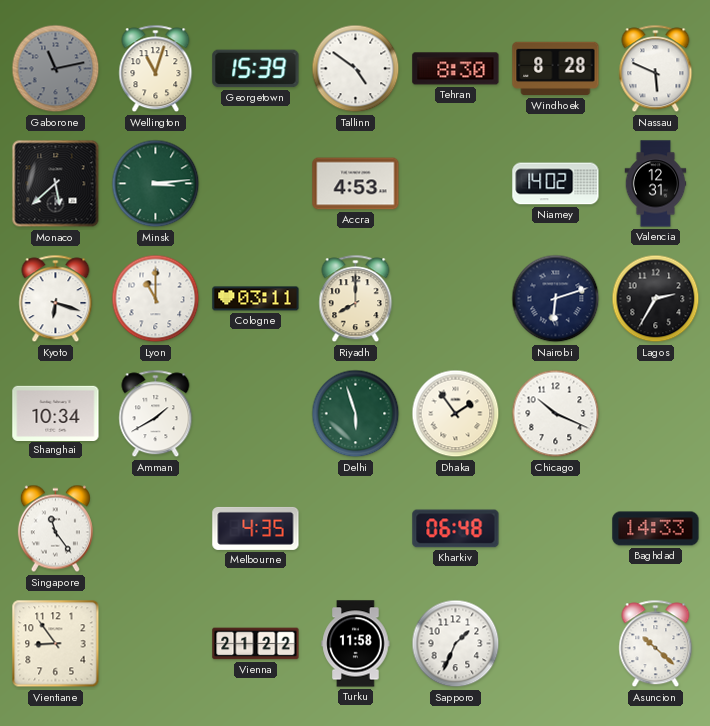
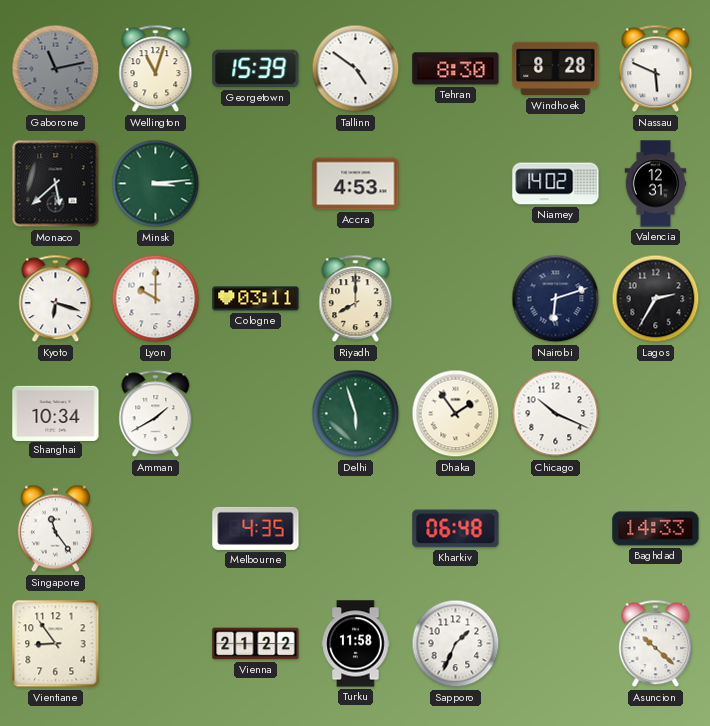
Lyon: 11:00 -> 10:00
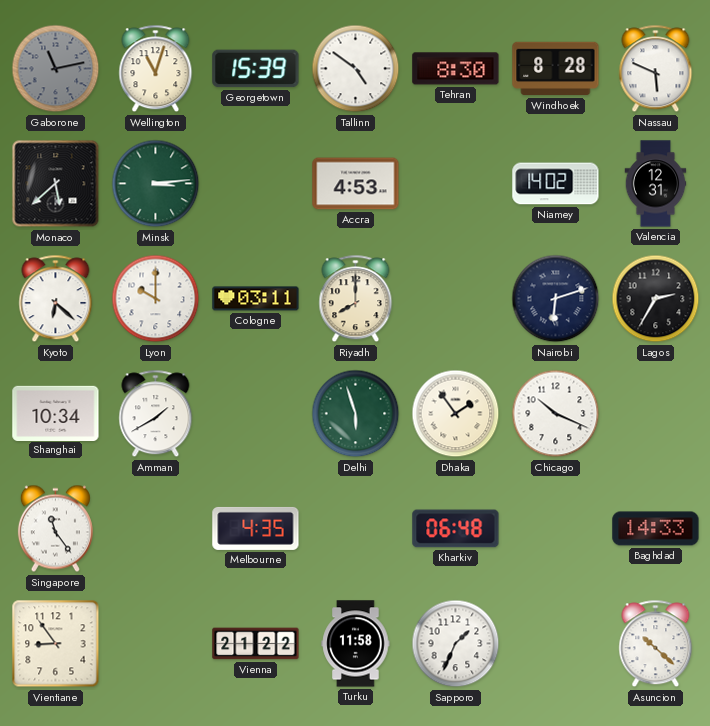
Kyoto: 6:18 -> 6:22
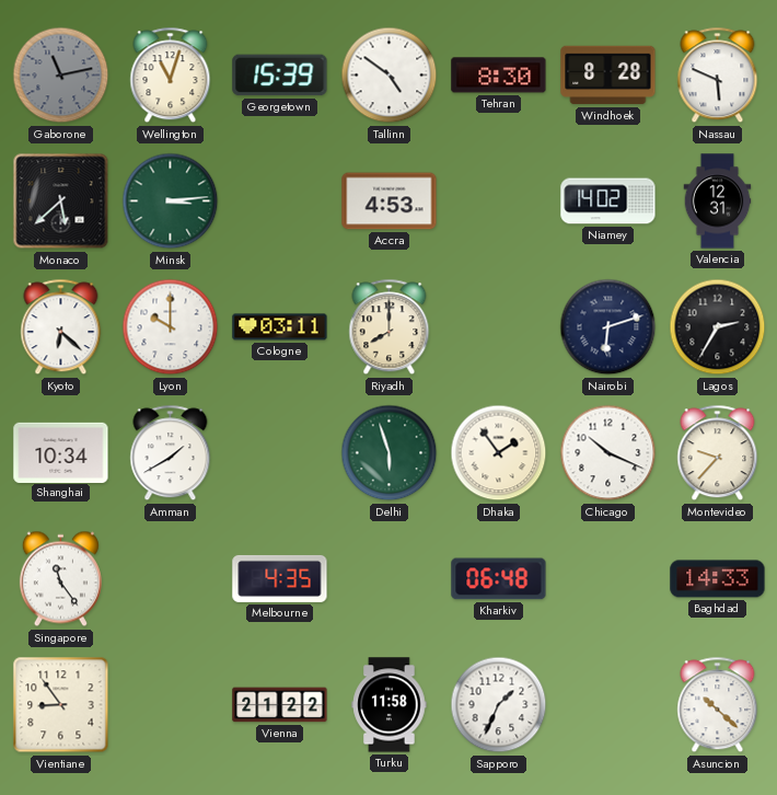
Montevideo: none -> 9:37
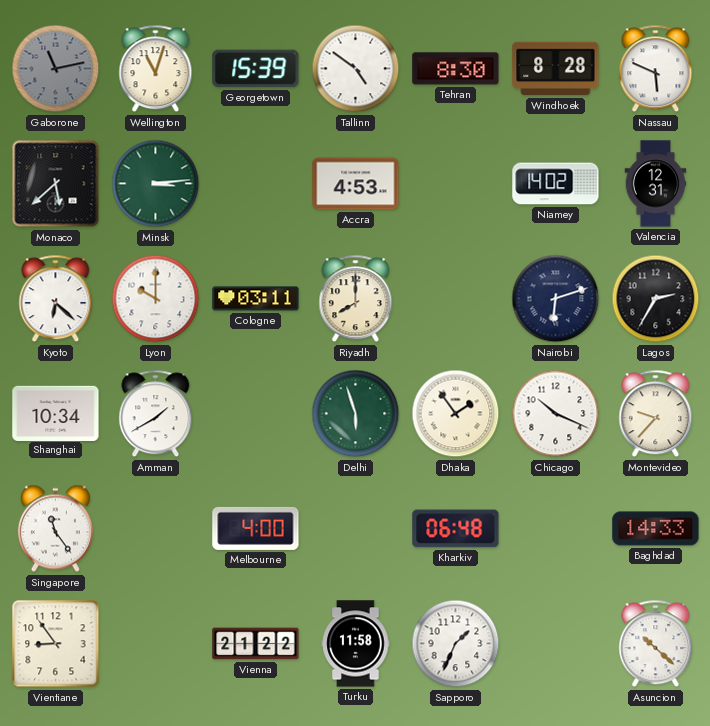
Melbourne: 4:35 -> 4:00
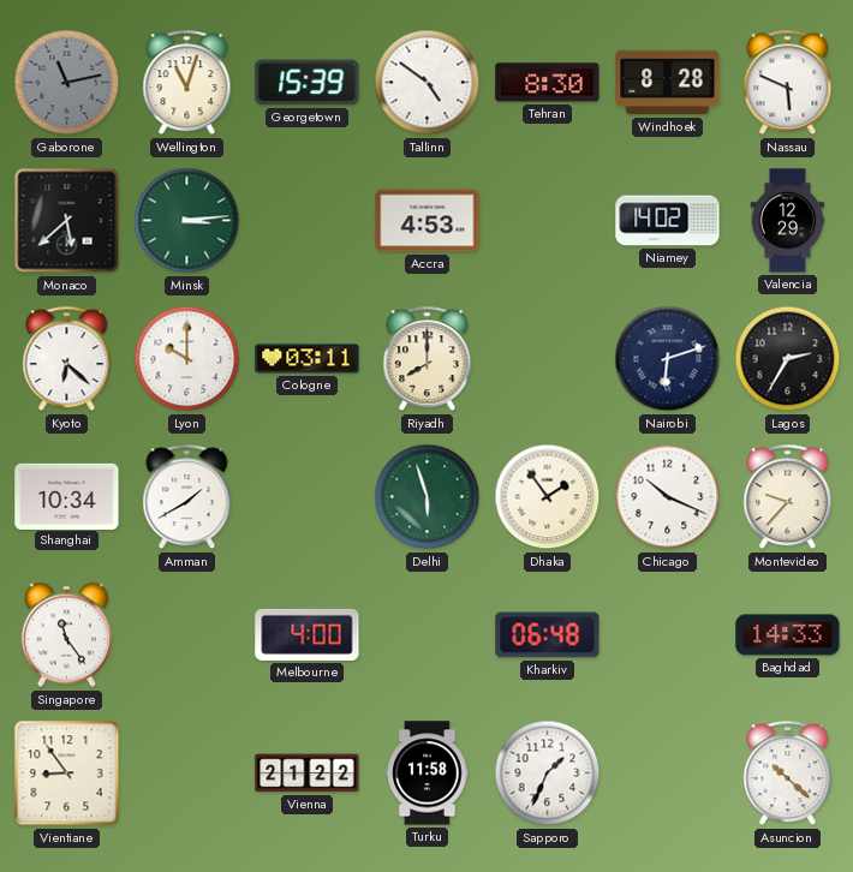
Valencia: 12:31 -> 12:29
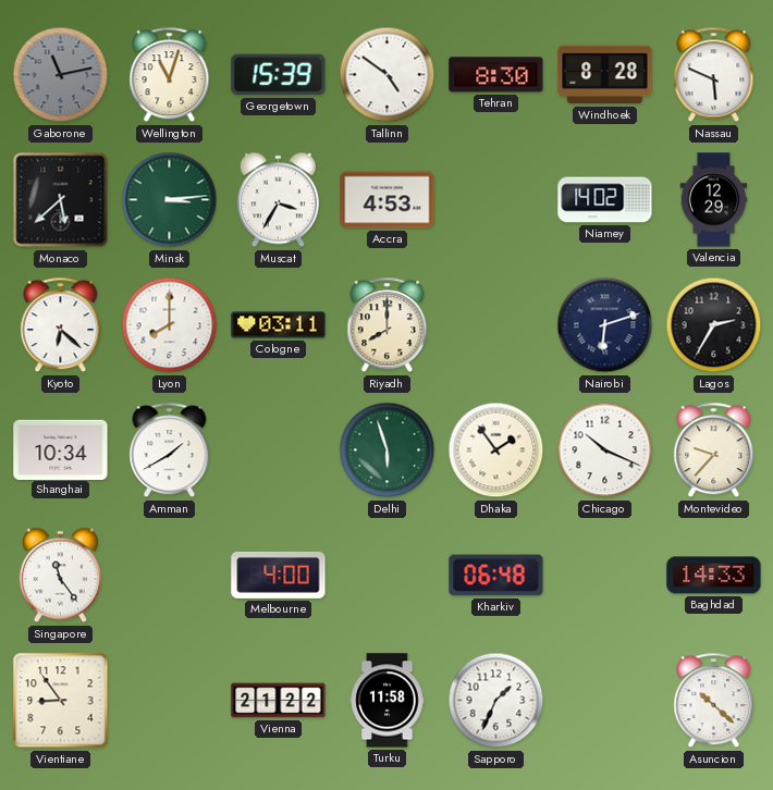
Muscat: none -> 3:35
Lyon: 10:00 -> 8:00
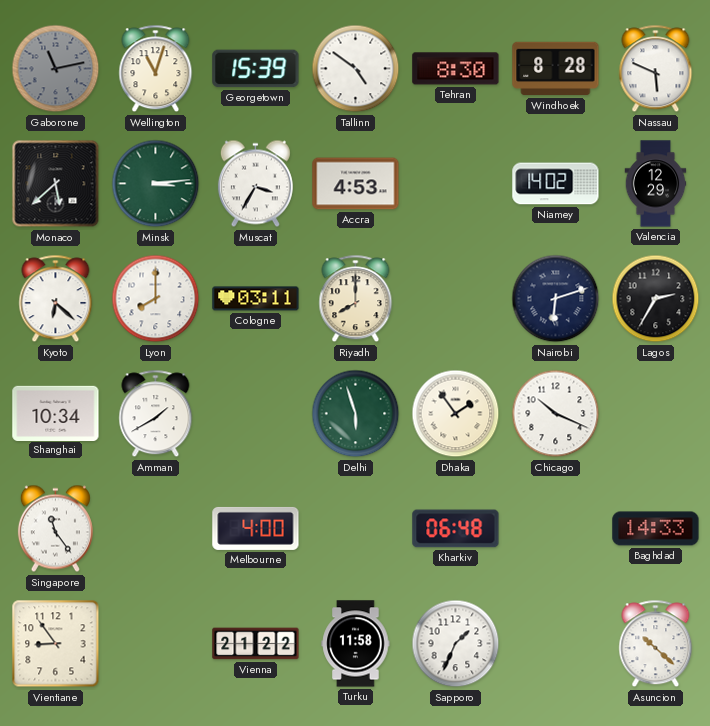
Montevideo: 9:37 -> none
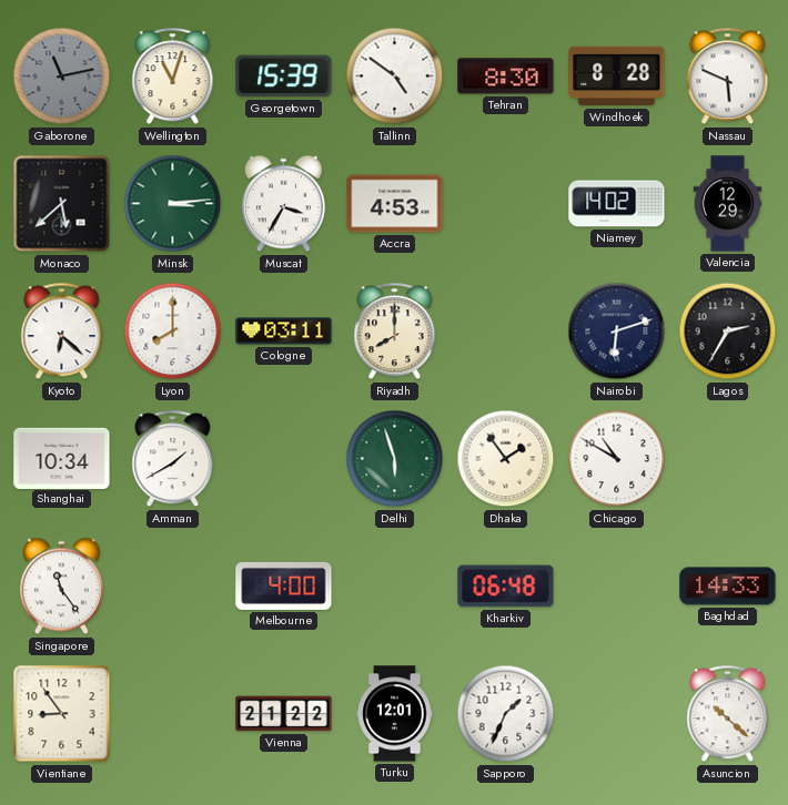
Chicago: 10:19 -> 10:50
Turku: 11:58 -> 12:01
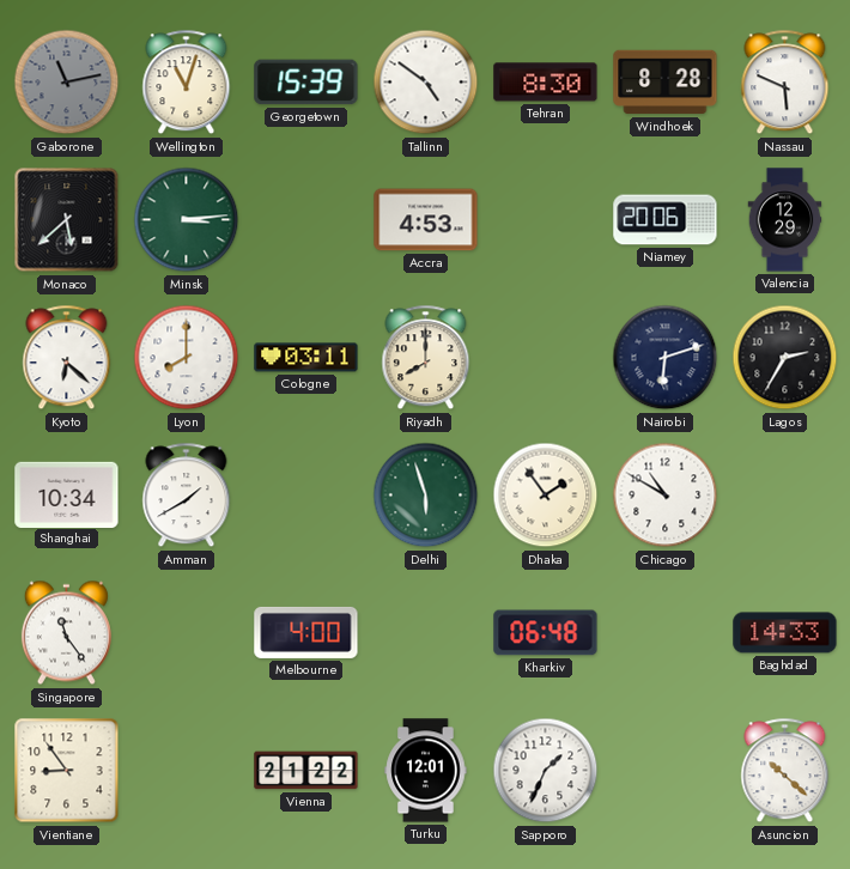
Muscat: 3:35 -> none
Niamey: 14:02 -> 20:06
